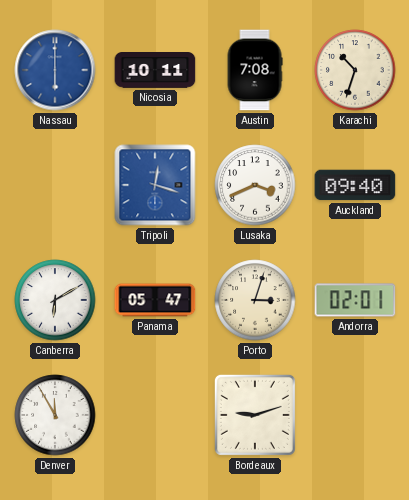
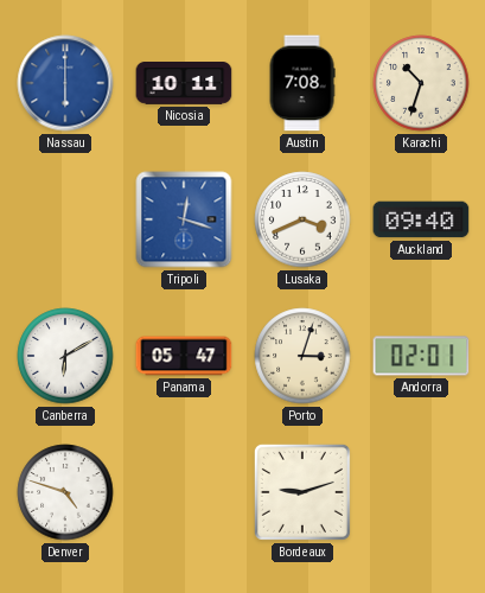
Denver: 11:55 -> 4:48
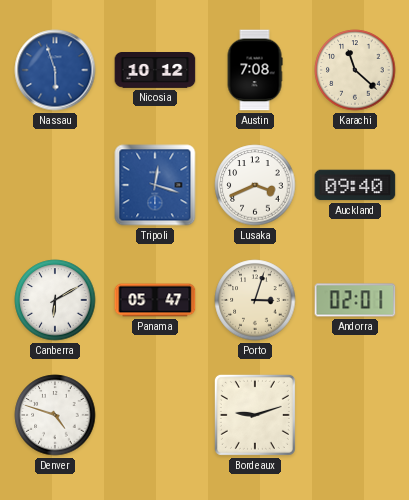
Nassau: 6:00 -> 5:57
Nicosia: 10:11 -> 10:12
Karachi: 10:33 -> 11:22
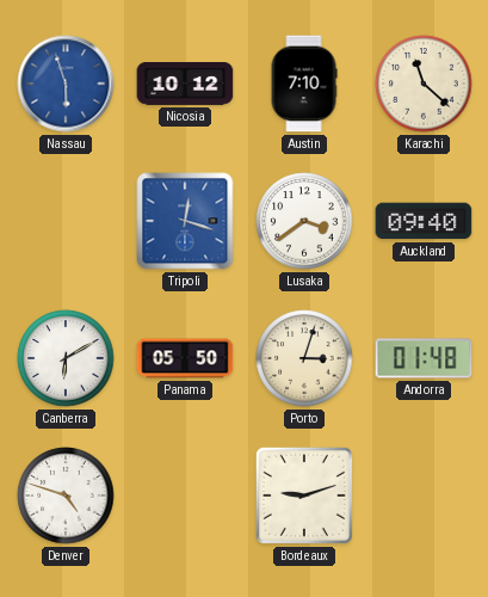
Austin: 7:08 -> 7:10
Lusaka: 3:41 -> 3:39
Panama: 05:47 -> 05:50
Andorra: 02:01 -> 01:48
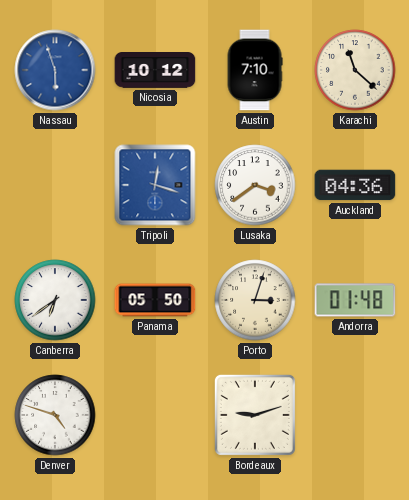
Auckland: 09:40 -> 04:36
Canberra: 6:10 -> 6:39
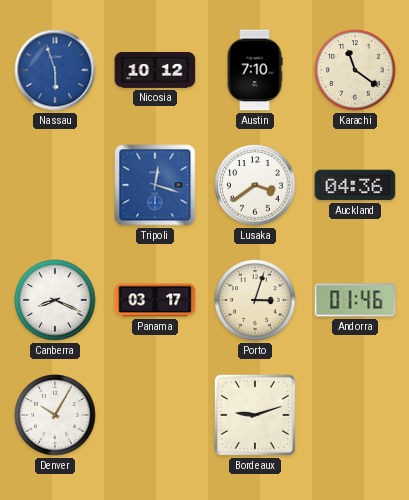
Karachi: 11:22 -> 11:21
Canberra: 6:39 -> 8:19
Panama: 05:50 -> 03:17
Andorra: 01:48 -> 01:46
Denver: 4:48 -> 10:05
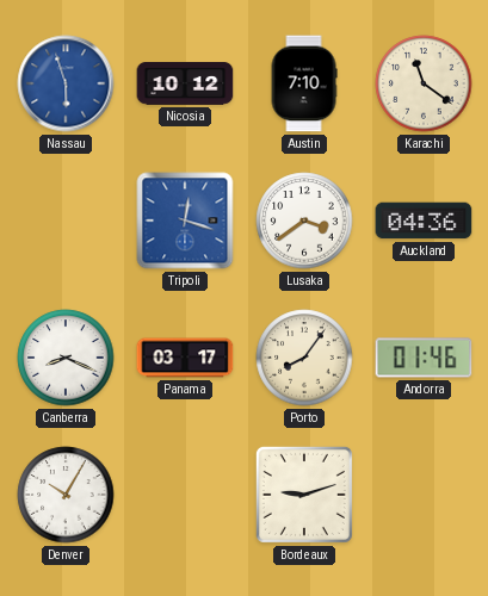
Porto: 3:03 -> 8:06
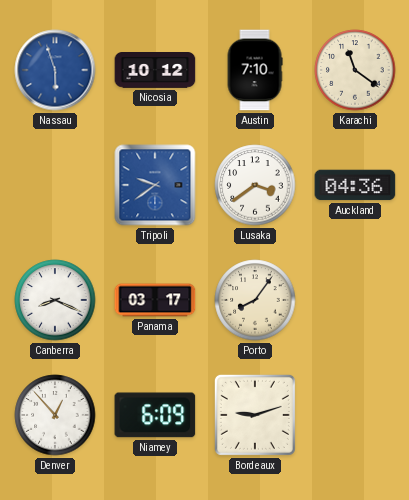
Tripoli: 12:18 -> 9:39
Andorra: 01:46 -> none
Denver: 10:05 -> 12:53
Niamey: none -> 6:09
